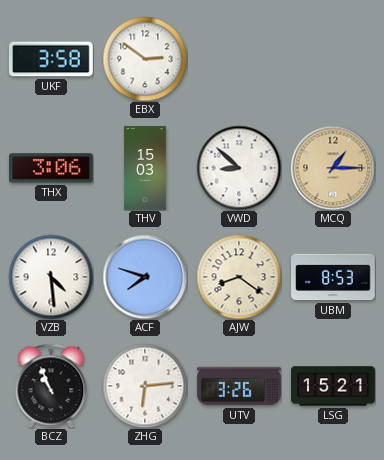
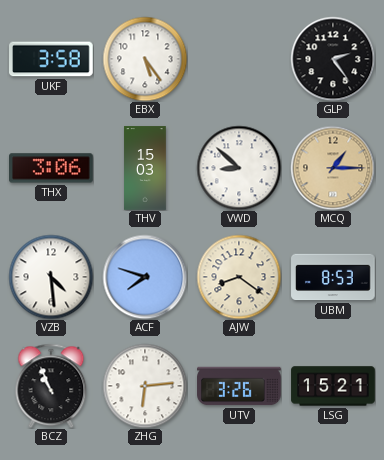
EBX: 2:51 -> 5:24
GLP: none -> 2:24
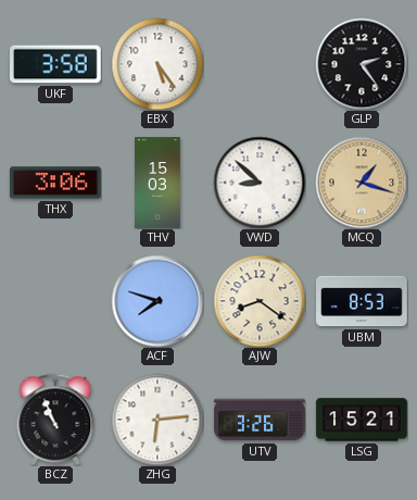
MCQ: 1:15 -> 1:18
VZB: 4:29 -> none
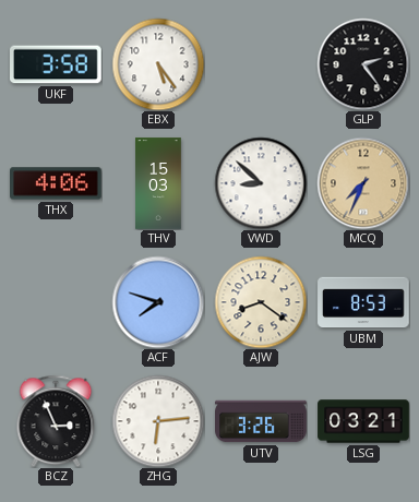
THX: 3:06 -> 4:06
MCQ: 1:18 -> 7:34
BCZ: 10:56 -> 2:56
LSG: 15:21 -> 03:21
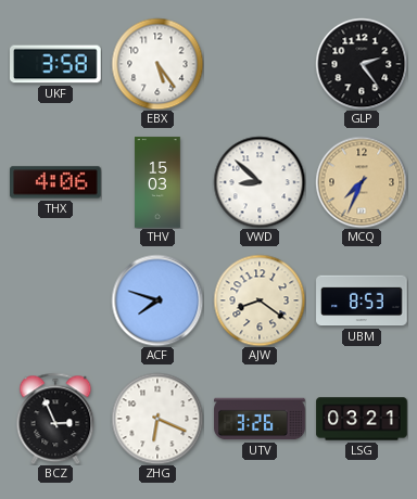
ZHG: 6:14 -> 6:19
